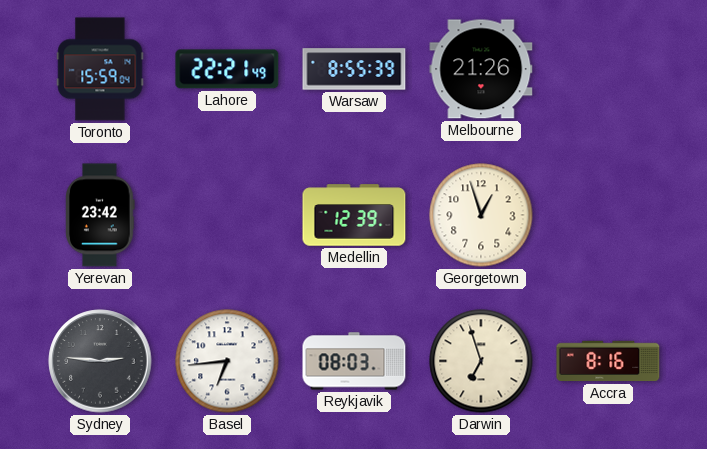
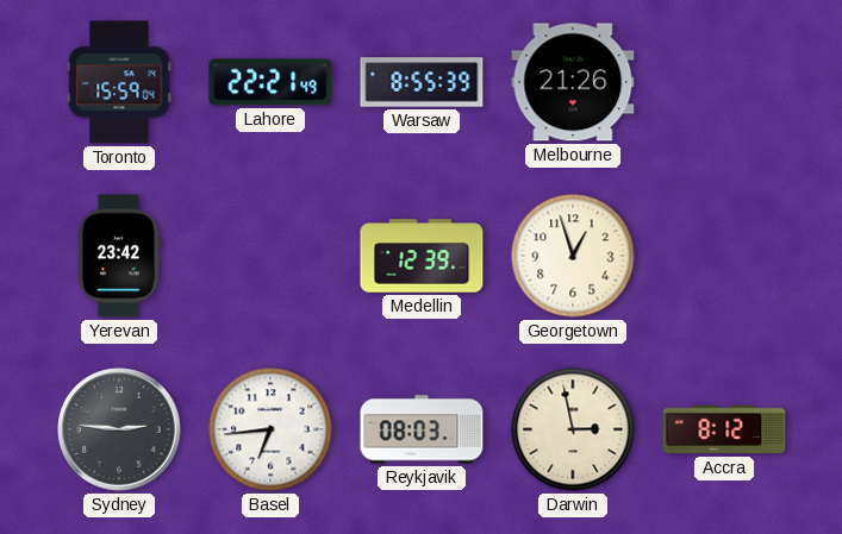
Darwin: 6:57 -> 2:58
Accra: 8:16 -> 8:12
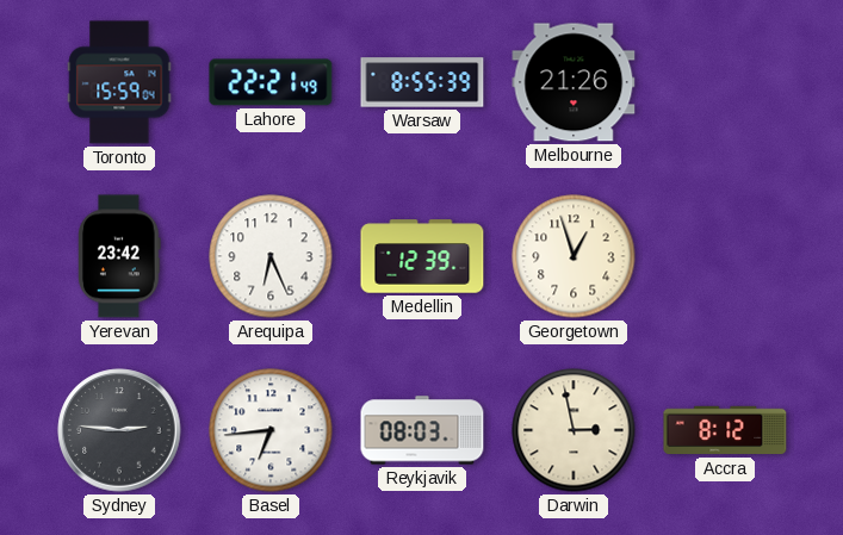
Arequipa: none -> 6:26
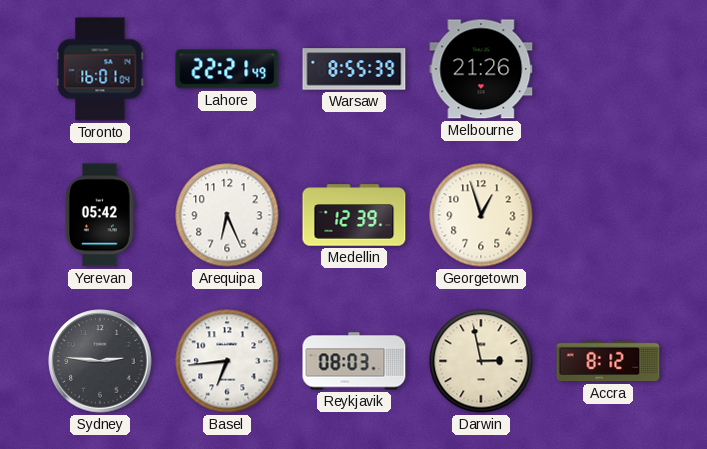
Toronto: 15:59 -> 16:01
Yerevan: 23:42 -> 05:42
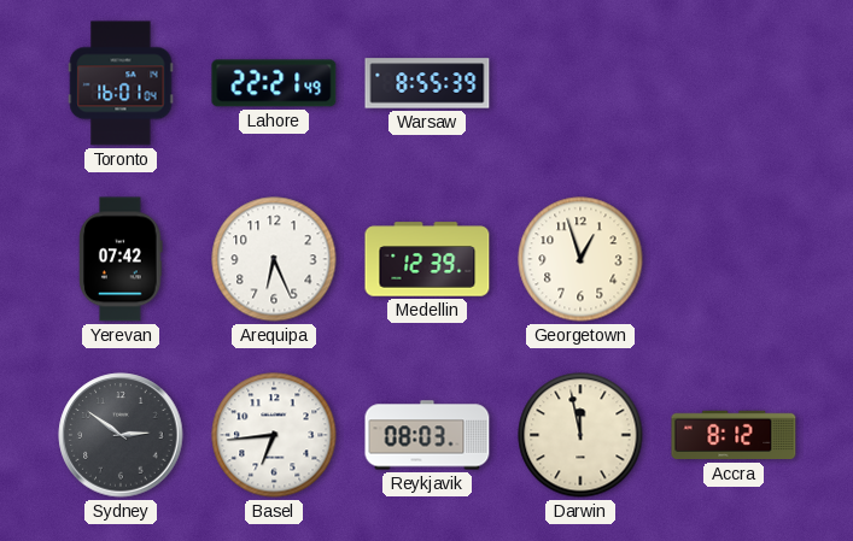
Melbourne: 21:26 -> none
Yerevan: 05:42 -> 07:42
Sydney: 2:46 -> 2:51
Darwin: 2:58 -> 11:58
